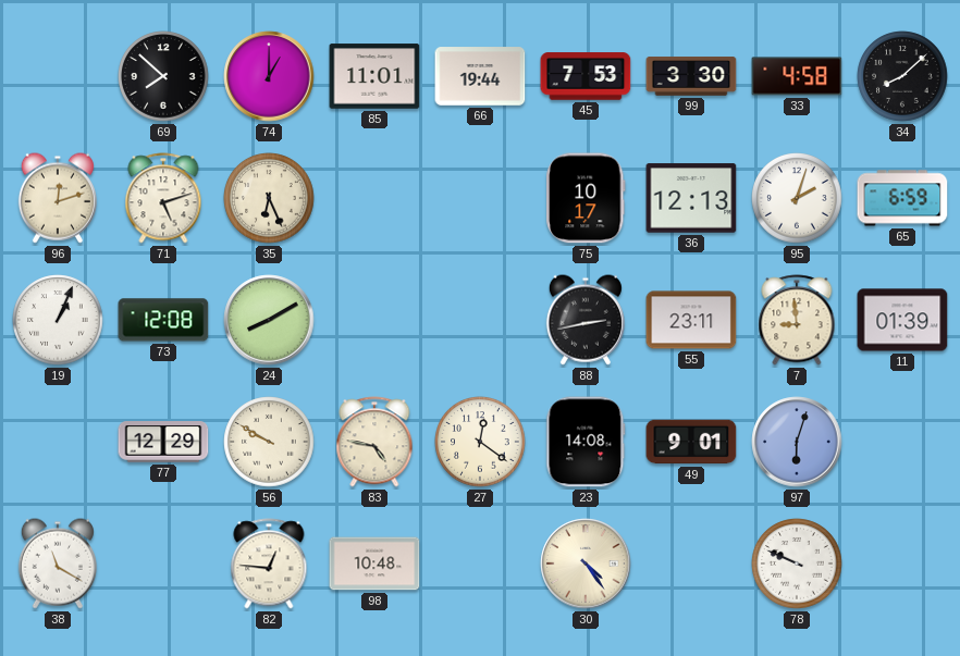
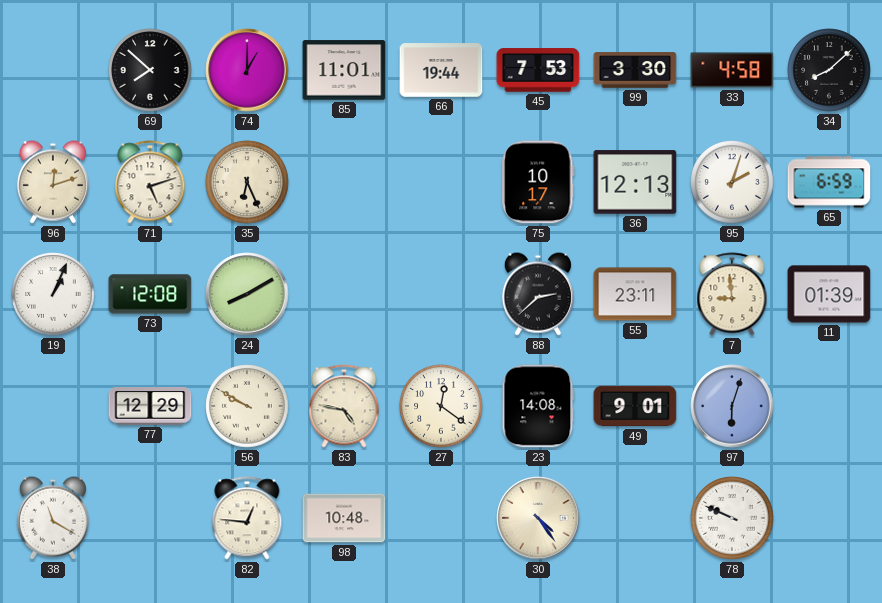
88: 2:43 -> 2:38
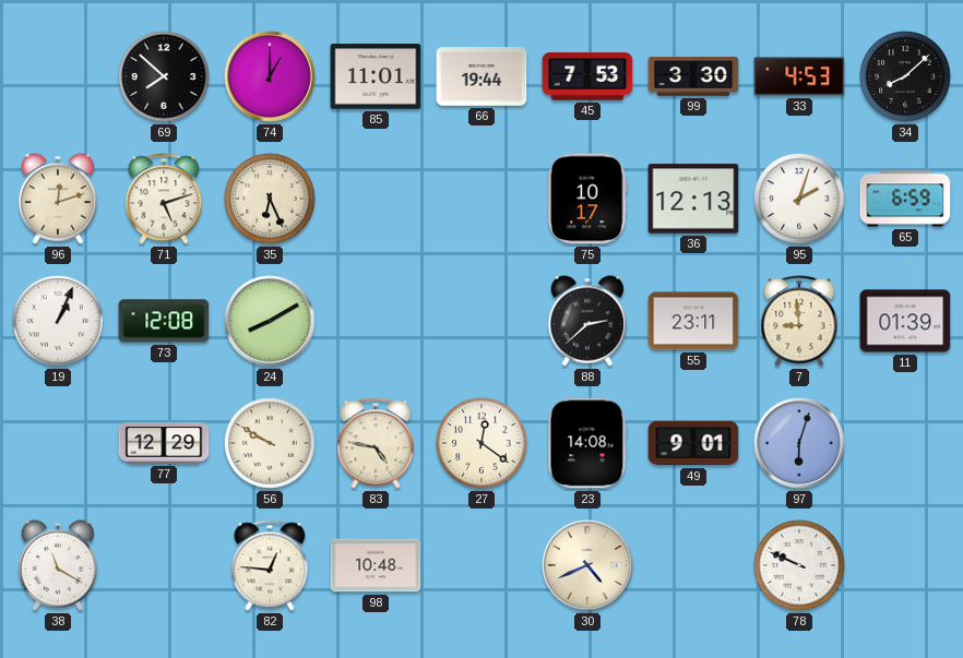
33: 4:58 -> 4:53
30: 4:24 -> 4:41
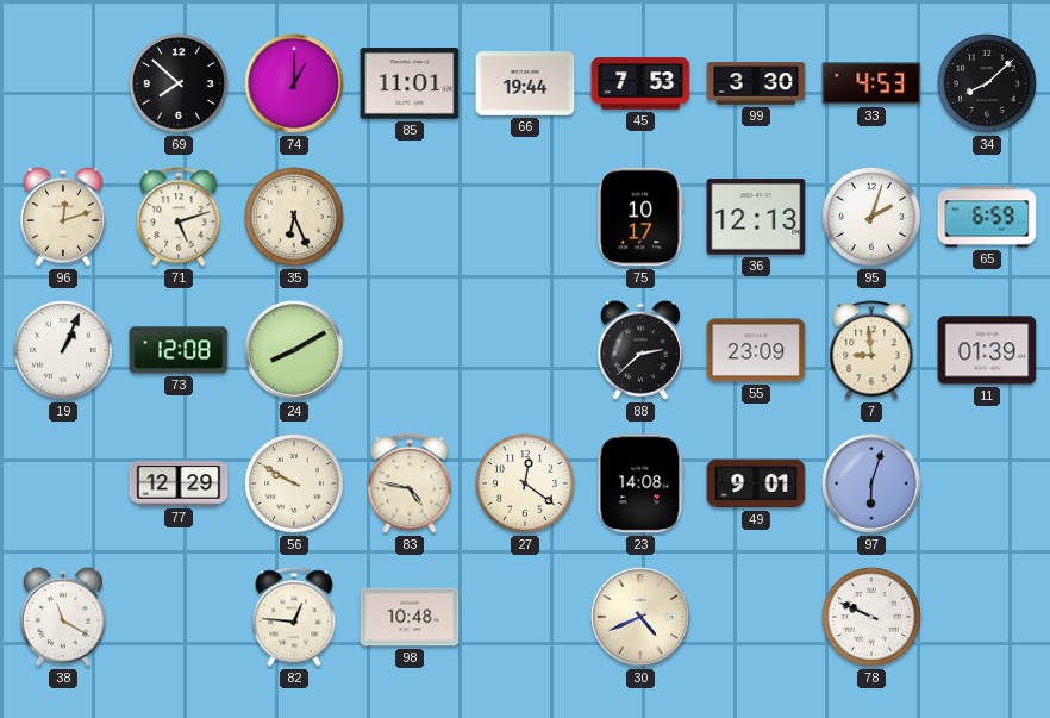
55: 23:11 -> 23:09
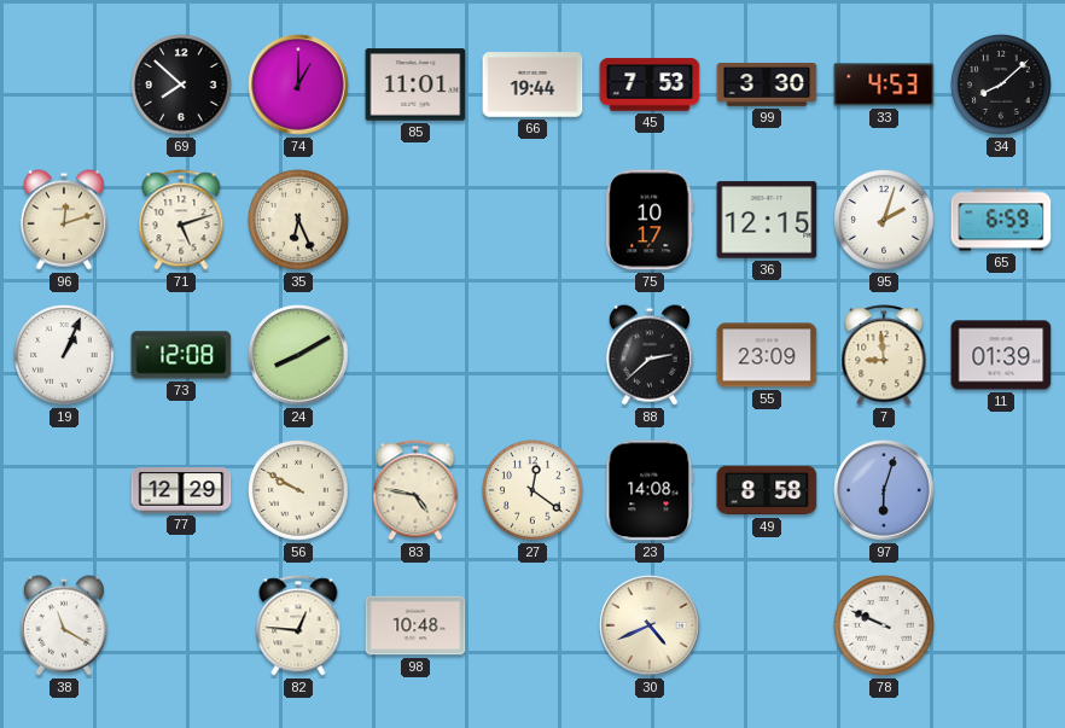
36: 12:13 -> 12:15
49: 9:01 -> 8:58
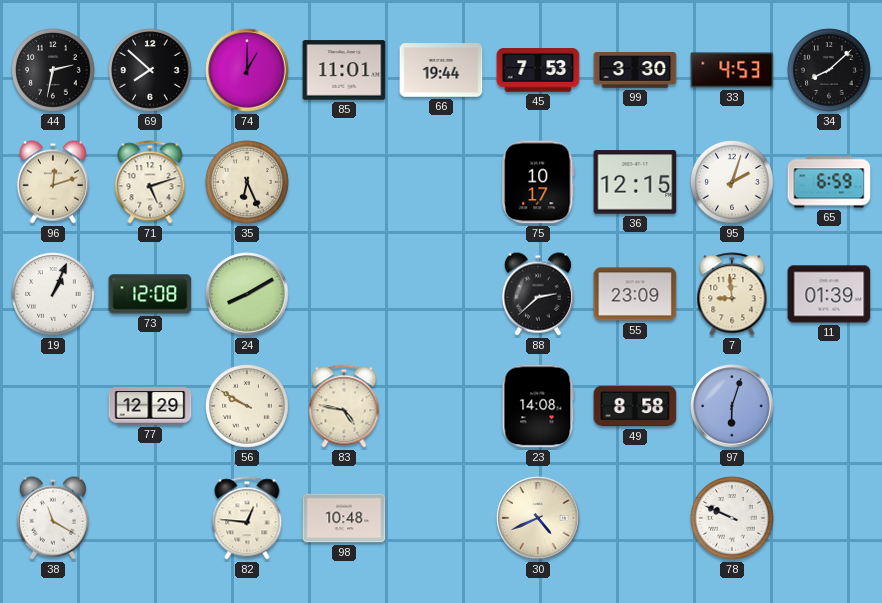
44: none -> 2:32
27: 12:21 -> none
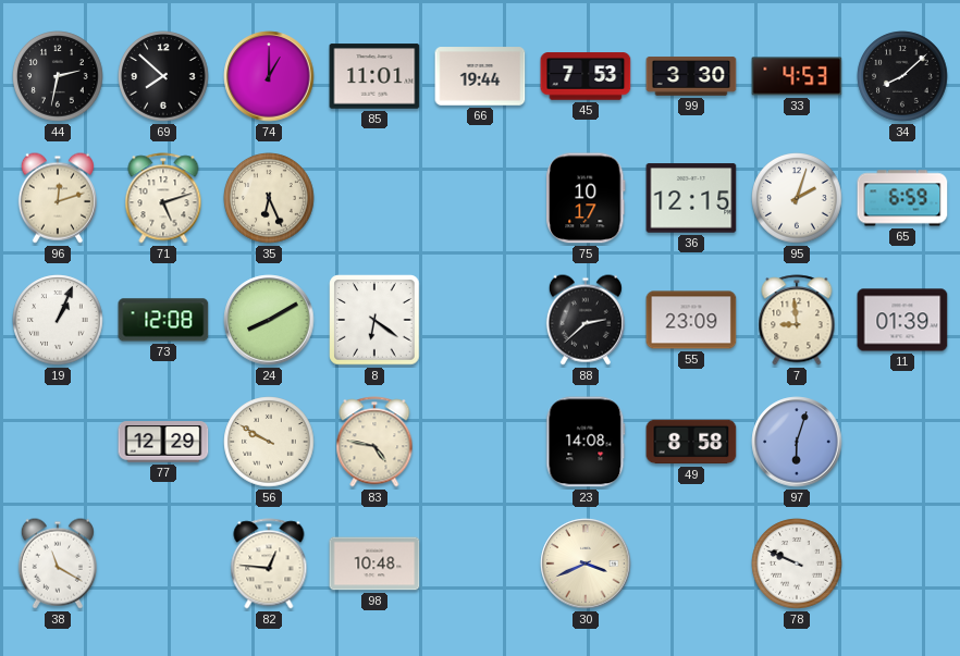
8: none -> 6:21
30: 4:41 -> 3:41
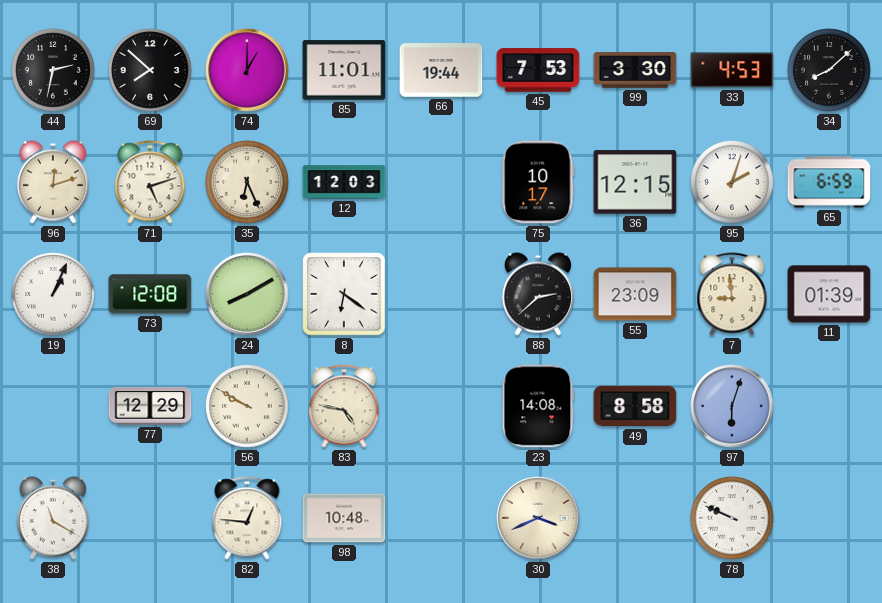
12: none -> 12:03
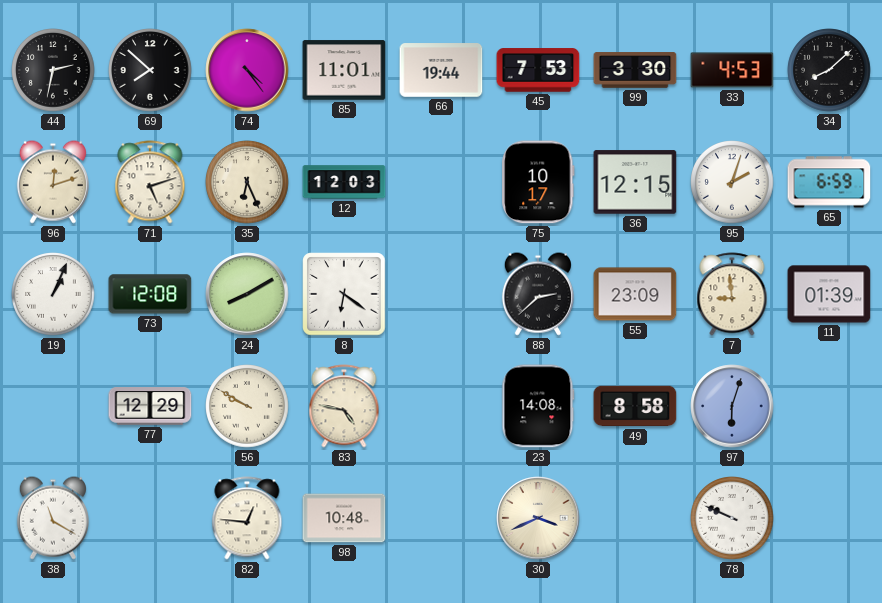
74: 1:00 -> 4:24
